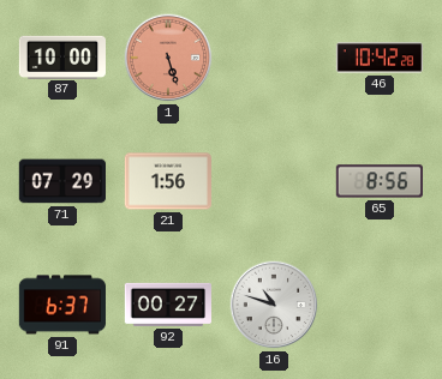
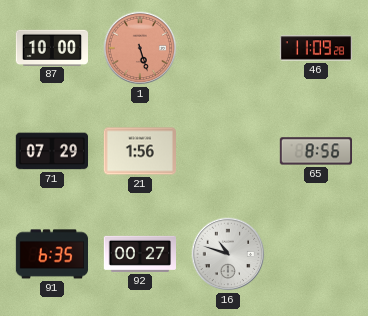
46: 10:42 -> 11:09
91: 6:37 -> 6:35
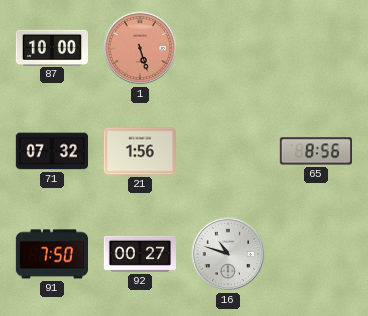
46: 11:09 -> none
71: 07:29 -> 07:32
91: 6:35 -> 7:50
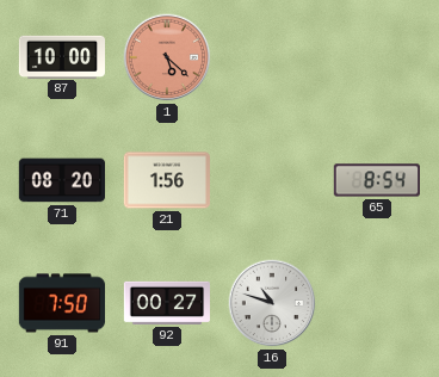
1: 5:27 -> 5:22
71: 07:32 -> 08:20
65: 8:56 -> 8:54
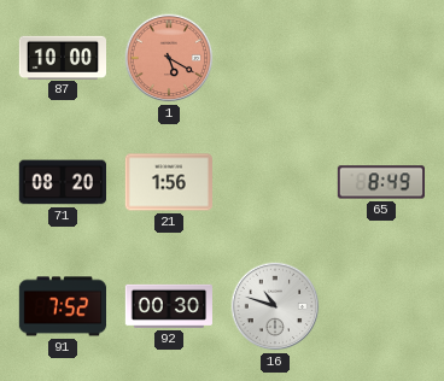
1: 5:22 -> 5:20
65: 8:54 -> 8:49
91: 7:50 -> 7:52
92: 00:27 -> 00:30
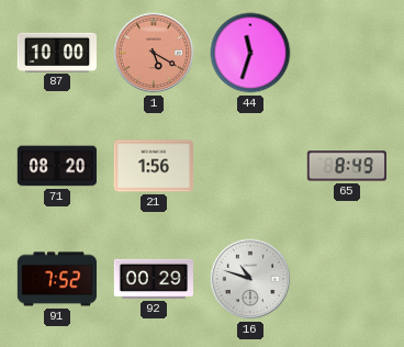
44: none -> 11:33
92: 00:30 -> 00:29
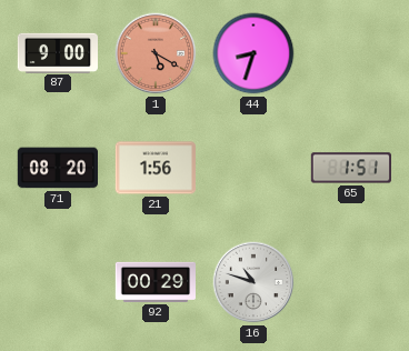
87: 10:00 -> 9:00
44: 11:33 -> 8:33
65: 8:49 -> 1:51
91: 7:52 -> none
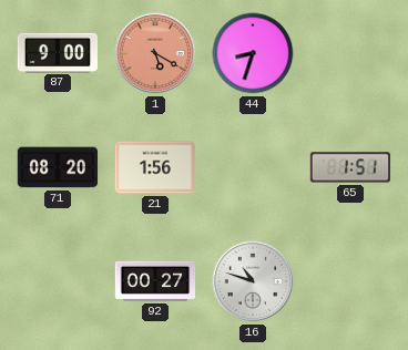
92: 00:29 -> 00:27
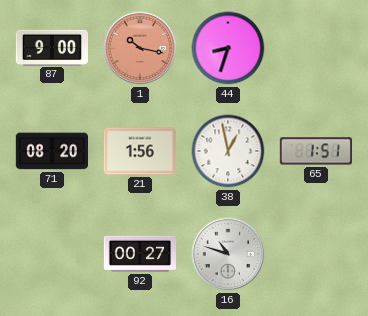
1: 5:20 -> 10:17
38: none -> 12:58
